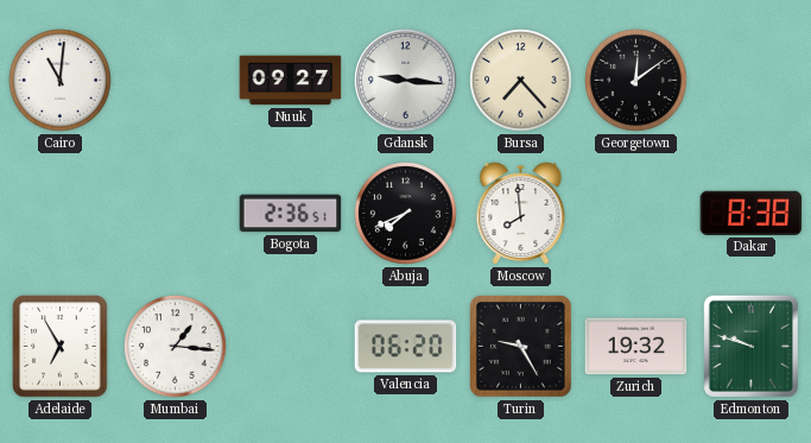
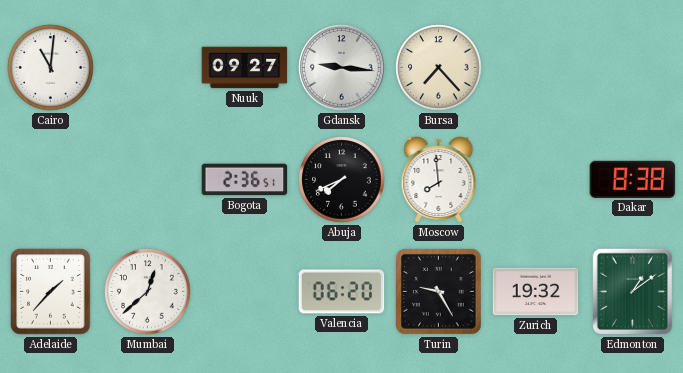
Georgetown: 12:09 -> none
Adelaide: 6:55 -> 1:37
Mumbai: 1:16 -> 12:38
Edmonton: 9:48 -> 1:09
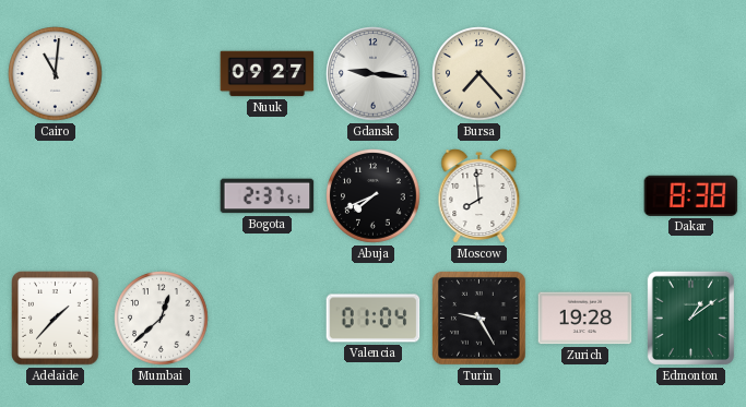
Bogota: 2:36 -> 2:37
Valencia: 06:20 -> 01:04
Zurich: 19:32 -> 19:28
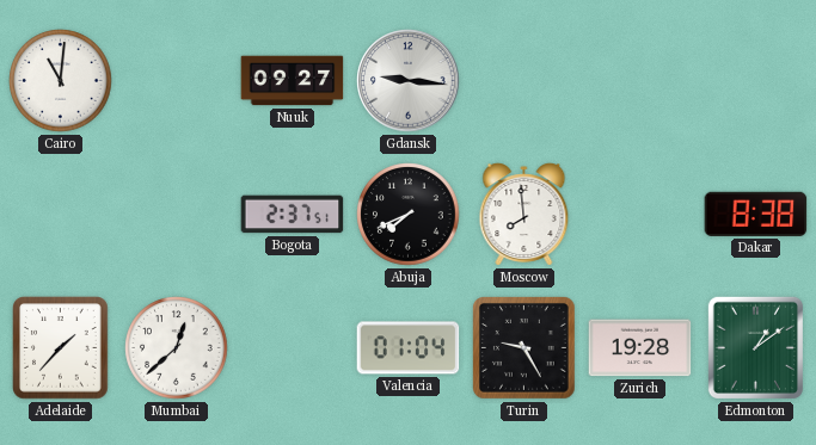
Bursa: 7:23 -> none
